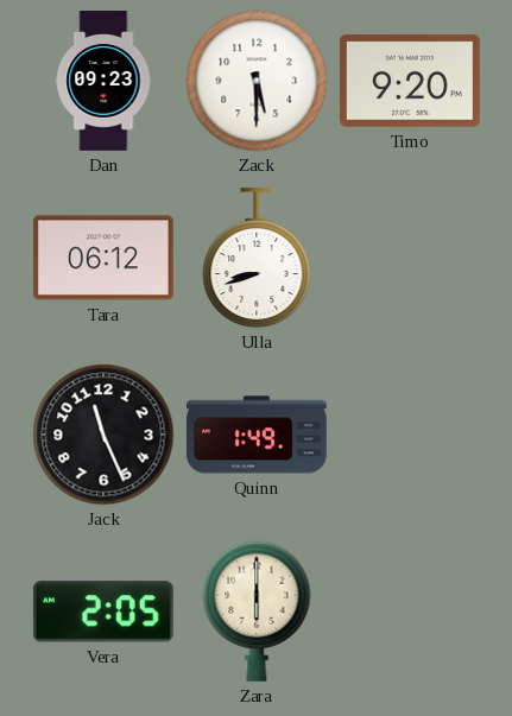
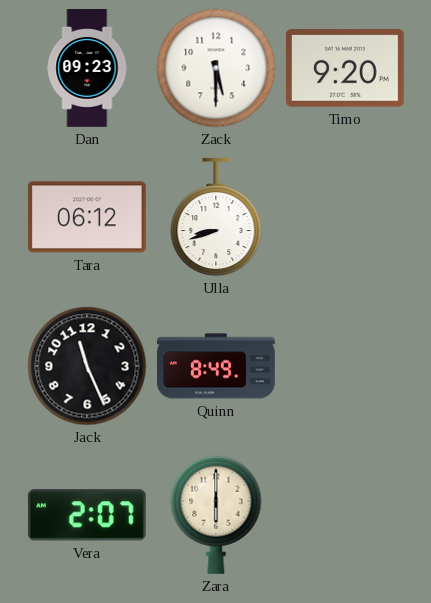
Quinn: 1:49 -> 8:49
Vera: 2:05 -> 2:07
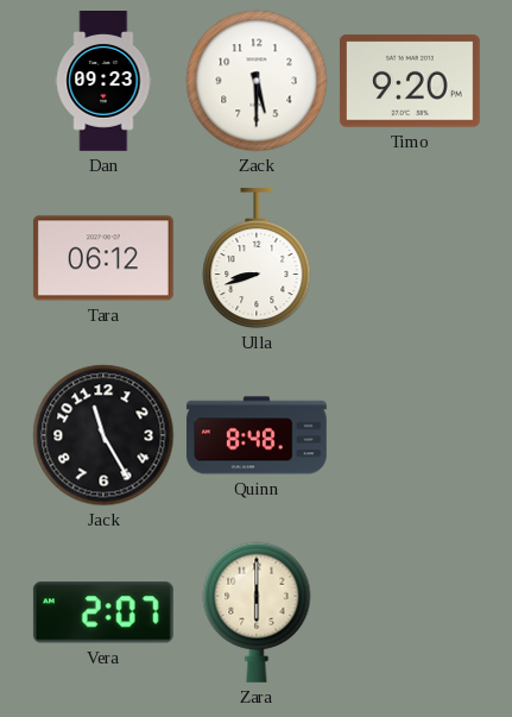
Jack: 11:26 -> 11:25
Quinn: 8:49 -> 8:48
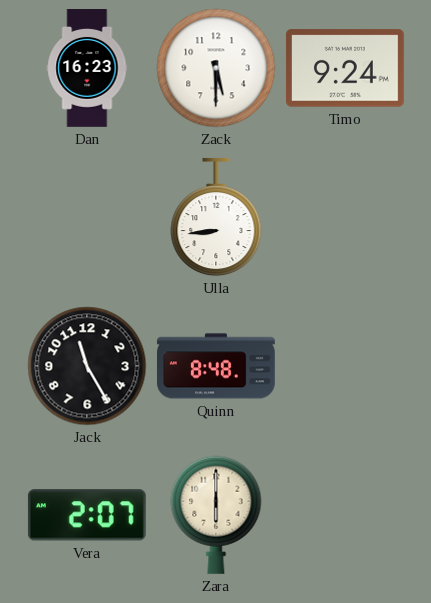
Dan: 09:23 -> 16:23
Timo: 9:20 -> 9:24
Tara: 06:12 -> none
Ulla: 8:42 -> 8:44
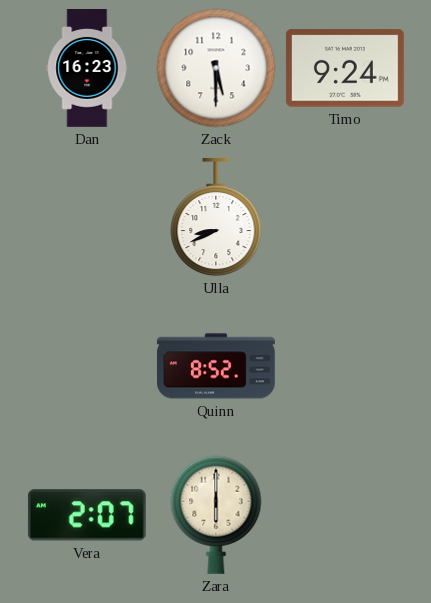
Ulla: 8:44 -> 8:41
Jack: 11:25 -> none
Quinn: 8:48 -> 8:52
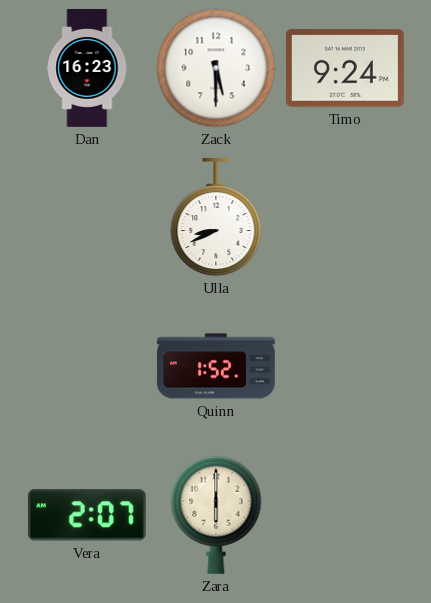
Quinn: 8:52 -> 1:52
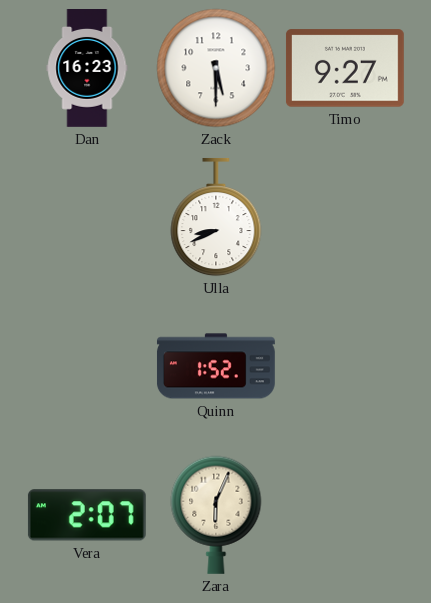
Timo: 9:24 -> 9:27
Zara: 6:00 -> 6:04
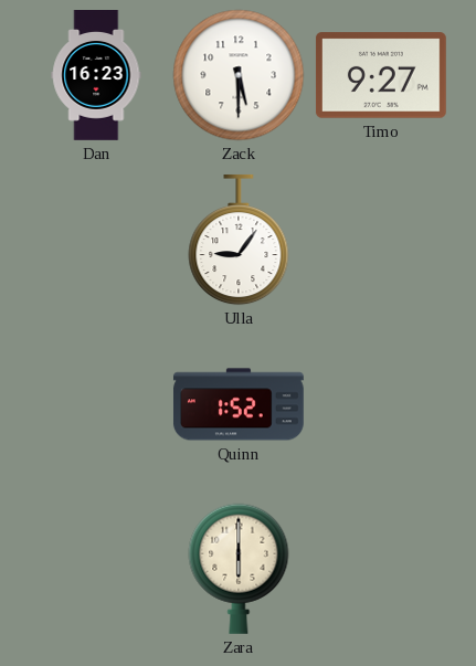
Ulla: 8:41 -> 9:06
Vera: 2:07 -> none
Zara: 6:04 -> 6:00
